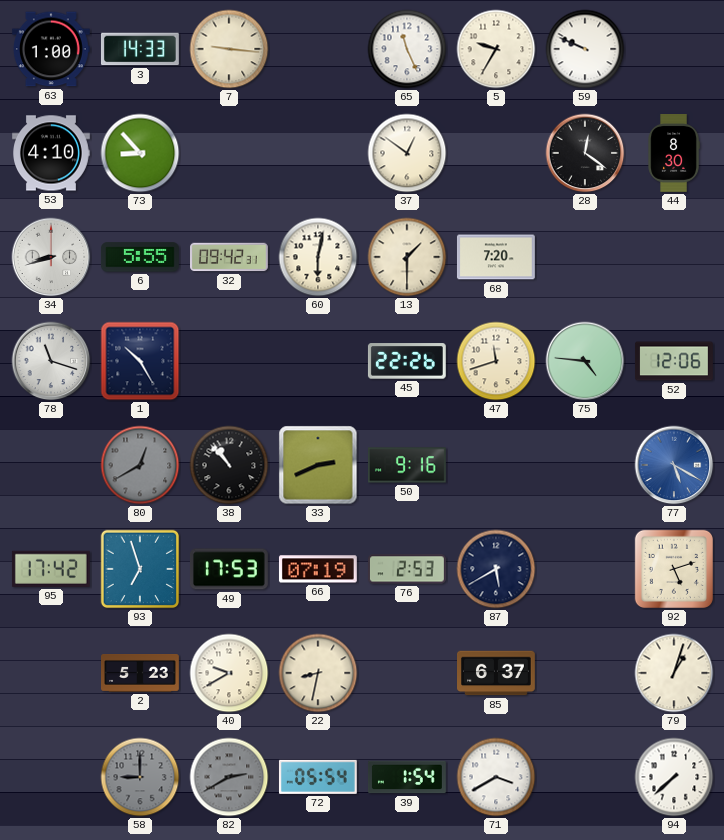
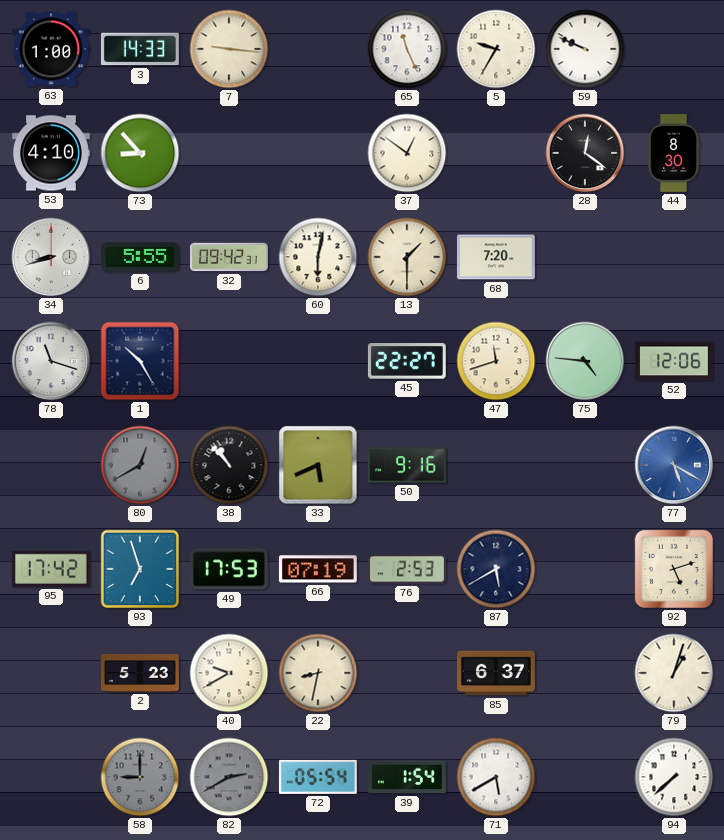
45: 22:26 -> 22:27
33: 2:41 -> 5:41
71: 3:40 -> 5:40
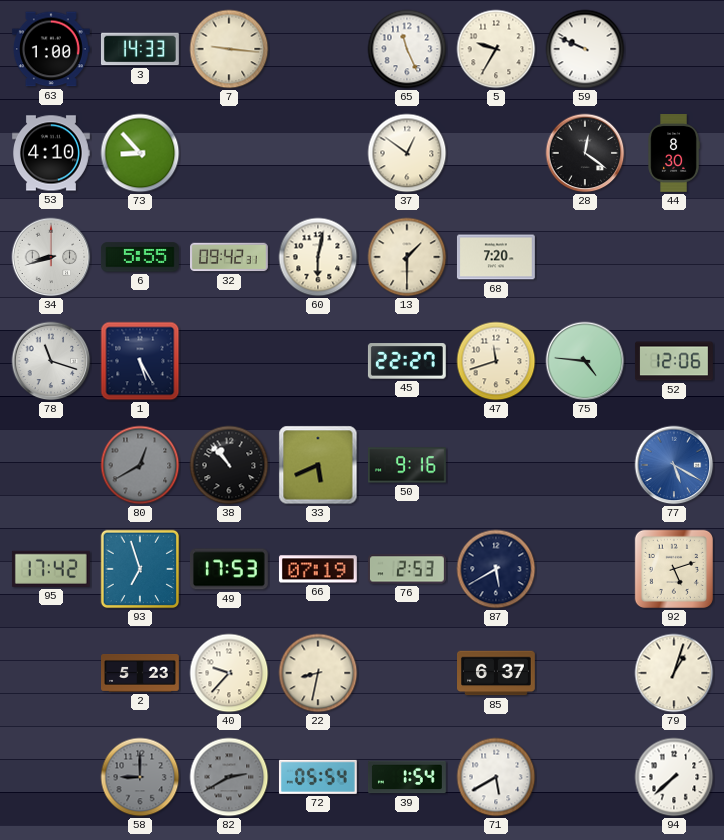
1: 10:25 -> 5:25
40: 9:40 -> 9:37
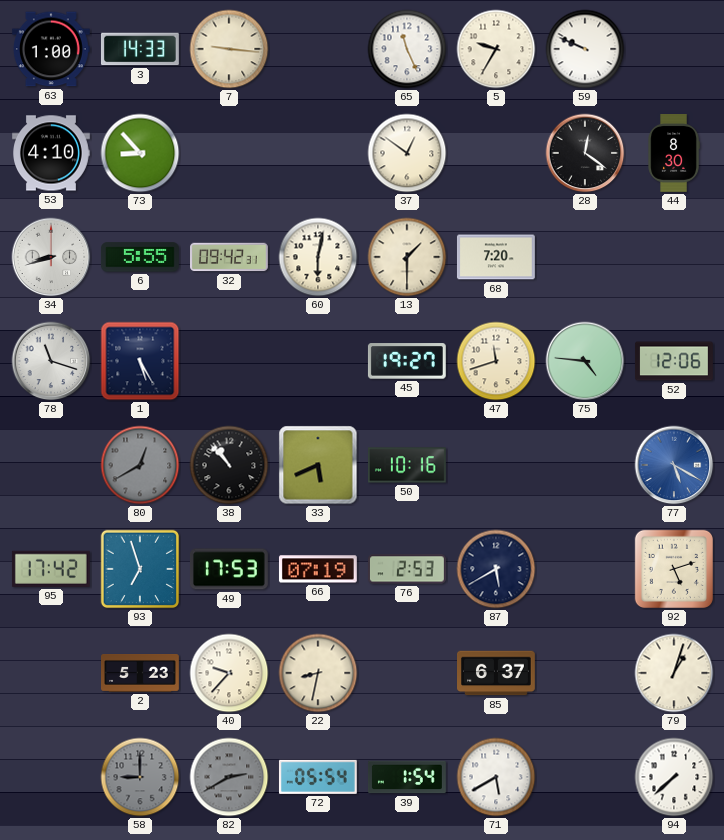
45: 22:27 -> 19:27
50: 9:16 -> 10:16
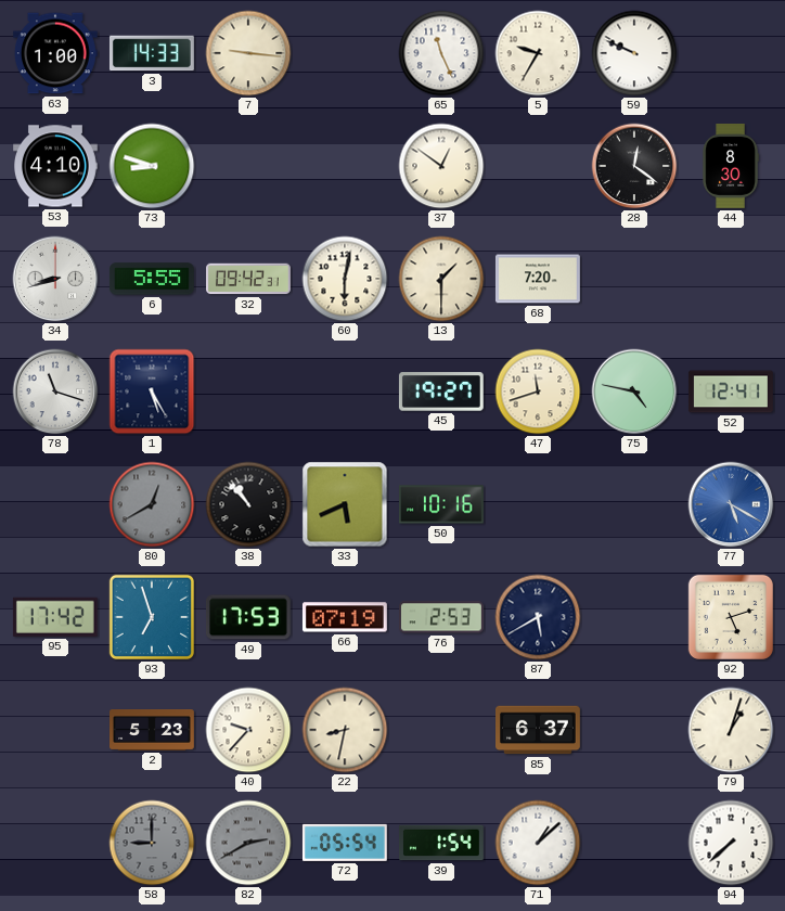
73: 8:53 -> 8:48
75: 4:46 -> 4:47
52: 12:06 -> 12:41
71: 5:40 -> 1:08
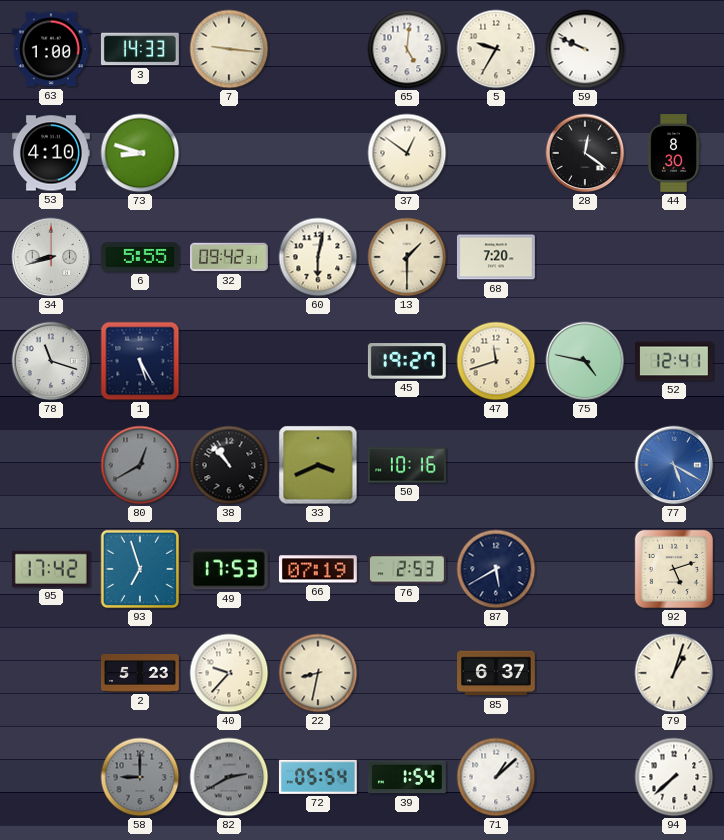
65: 11:26 -> 5:01
33: 5:41 -> 3:41
